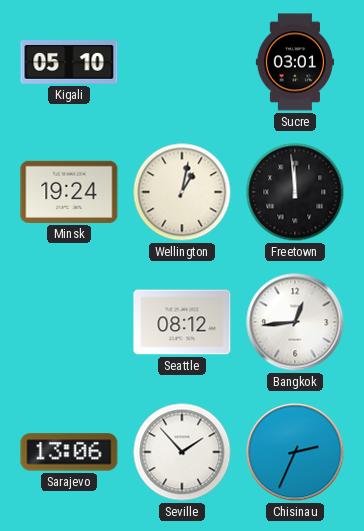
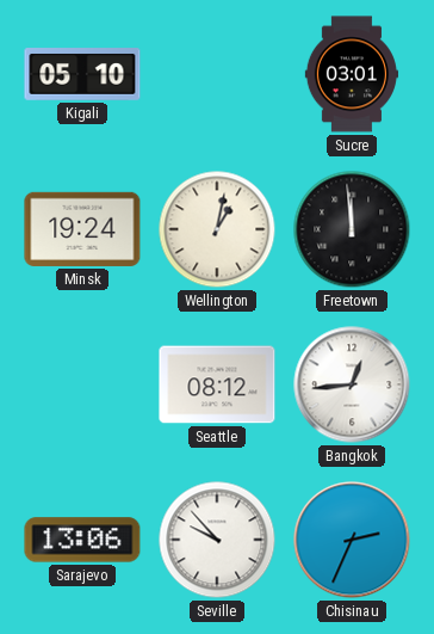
Seville: 1:53 -> 9:53
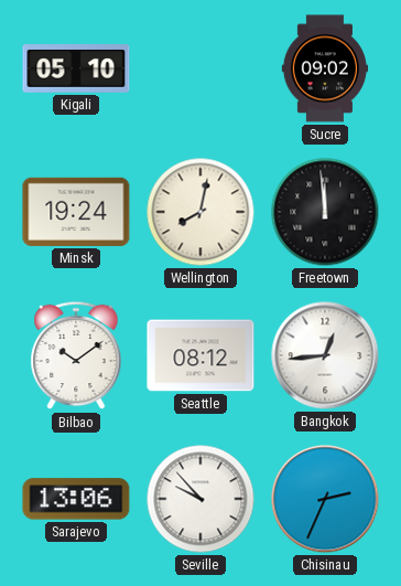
Sucre: 03:01 -> 09:02
Wellington: 1:02 -> 8:02
Bilbao: none -> 10:09
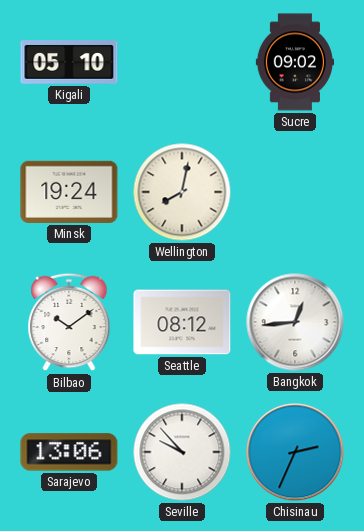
Freetown: 11:59 -> none
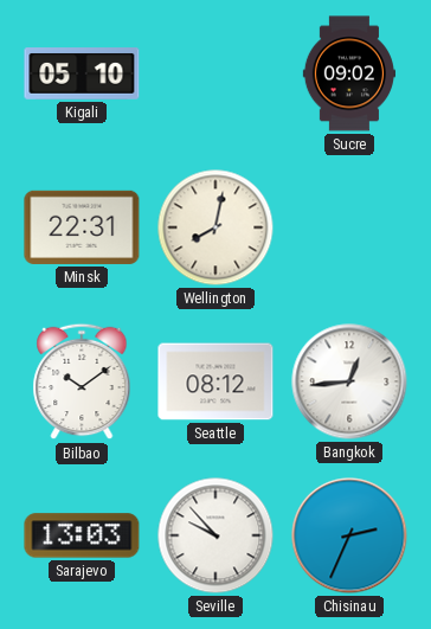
Minsk: 19:24 -> 22:31
Sarajevo: 13:06 -> 13:03
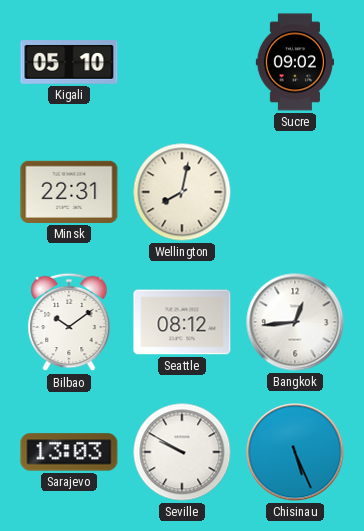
Seville: 9:53 -> 9:50
Chisinau: 2:34 -> 5:26
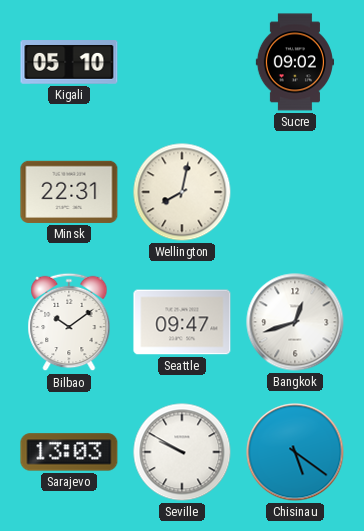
Seattle: 08:12 -> 09:47
Bangkok: 12:44 -> 12:42
Chisinau: 5:26 -> 5:21
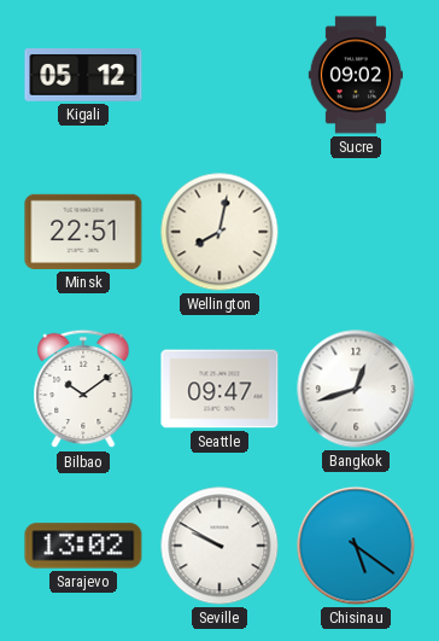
Kigali: 05:10 -> 05:12
Minsk: 22:31 -> 22:51
Sarajevo: 13:03 -> 13:02
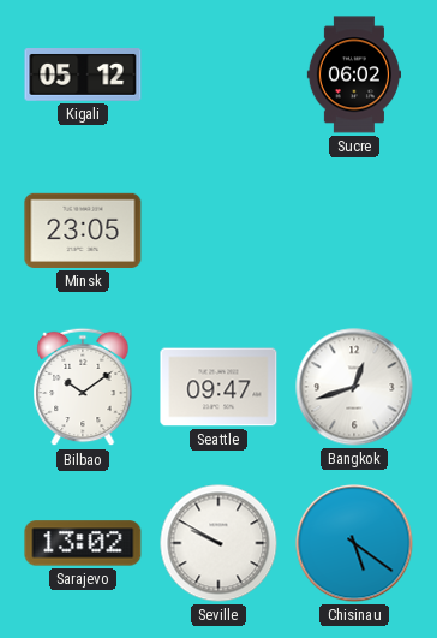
Sucre: 09:02 -> 06:02
Minsk: 22:51 -> 23:05
Wellington: 8:02 -> none
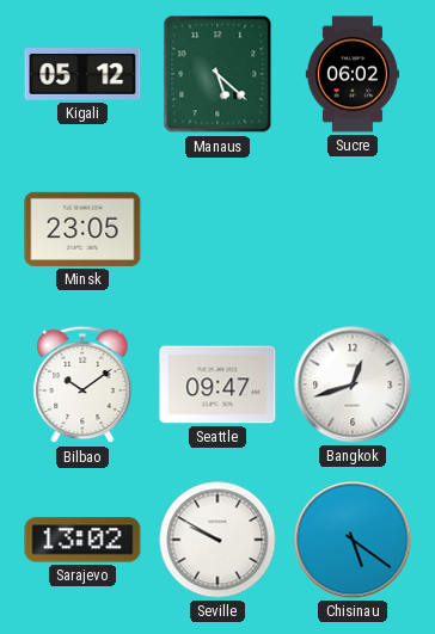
Manaus: none -> 5:22
